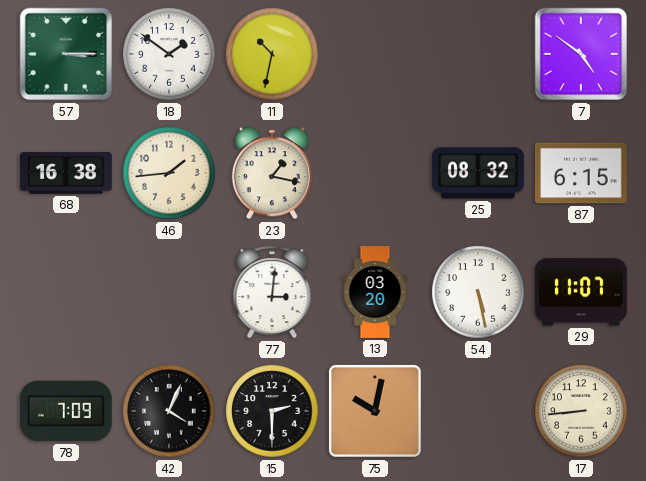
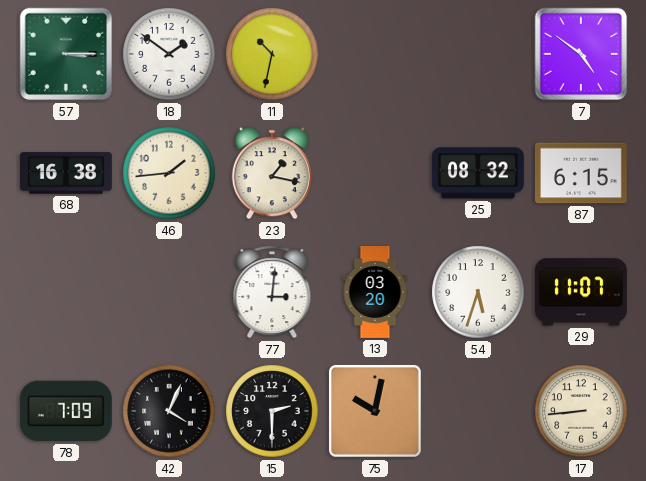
54: 5:28 -> 5:33
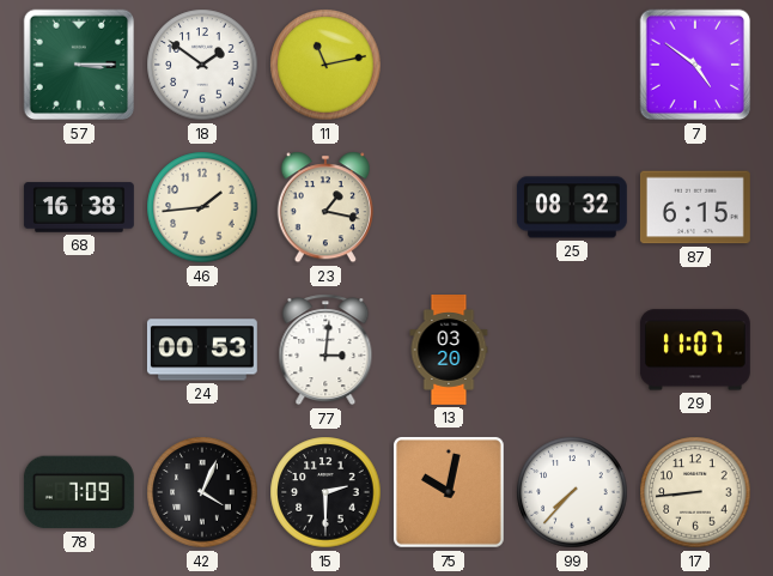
11: 10:32 -> 11:13
24: none -> 00:53
54: 5:33 -> none
99: none -> 7:37
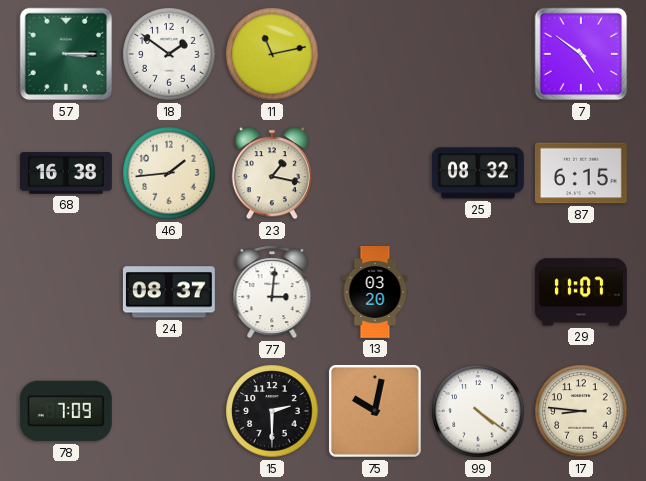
24: 00:53 -> 08:37
42: 4:04 -> none
99: 7:37 -> 4:21
17: 8:44 -> 8:46
